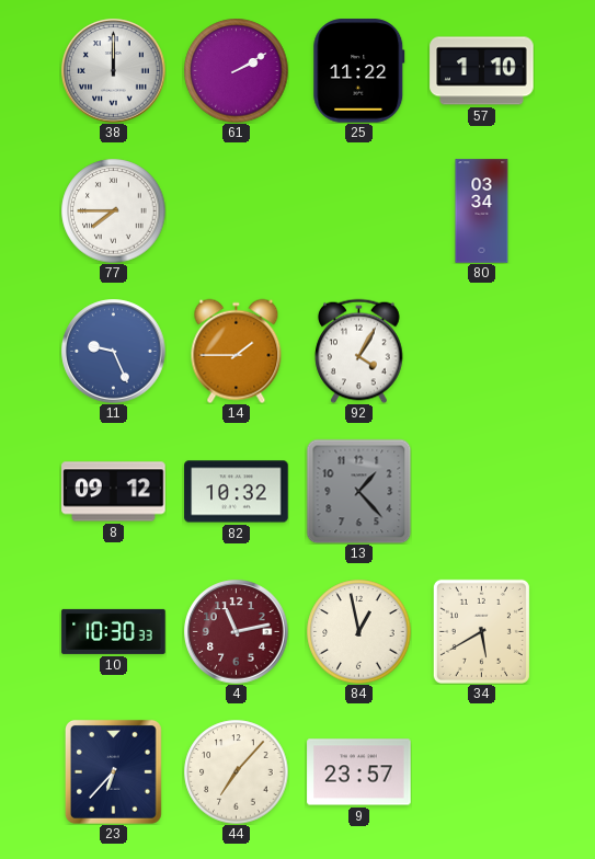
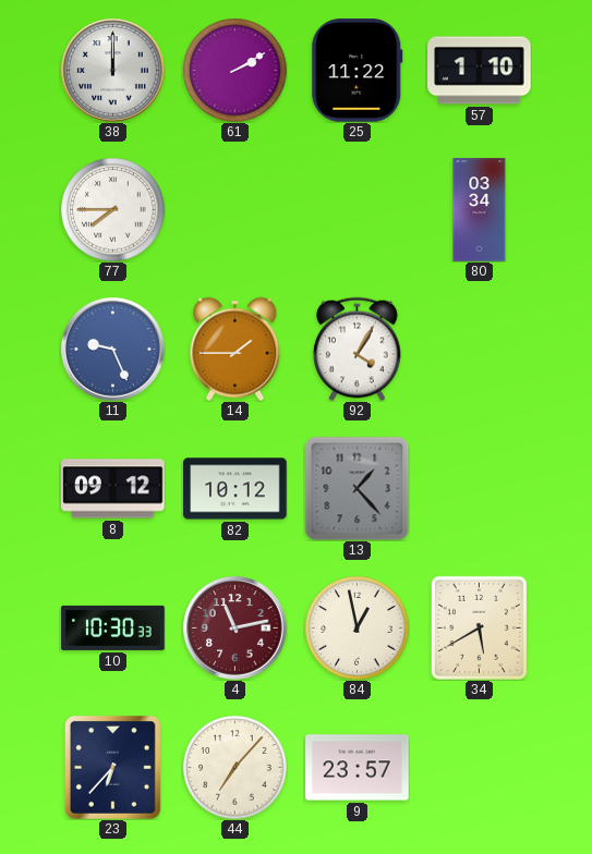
82: 10:32 -> 10:12
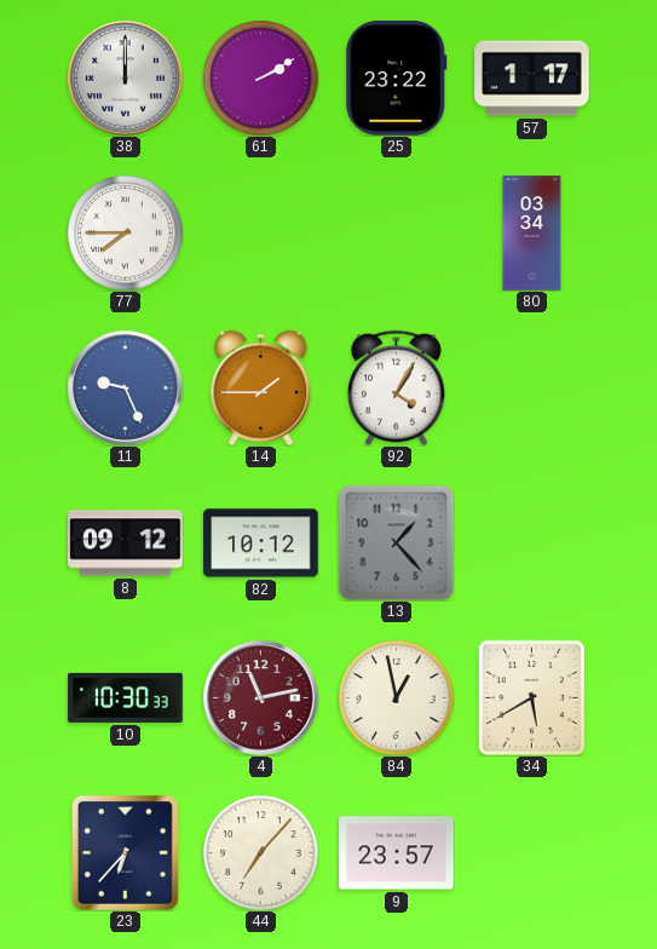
25: 11:22 -> 23:22
57: 1:10 -> 1:17
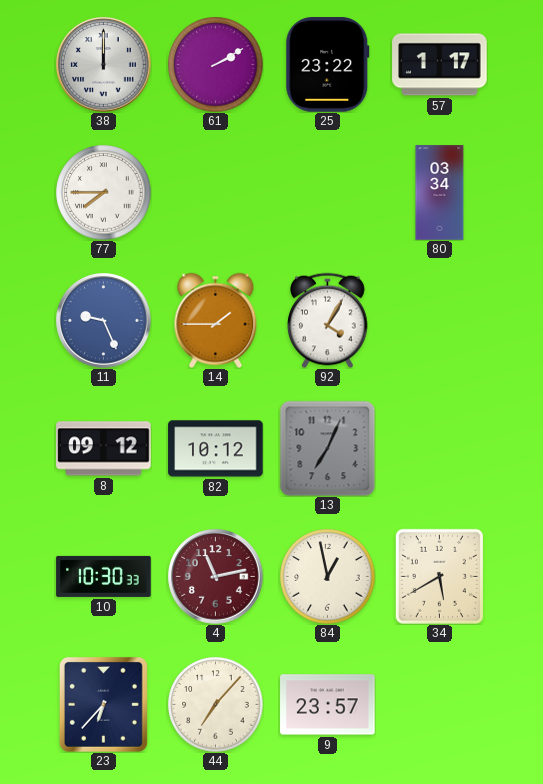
13: 1:23 -> 7:04
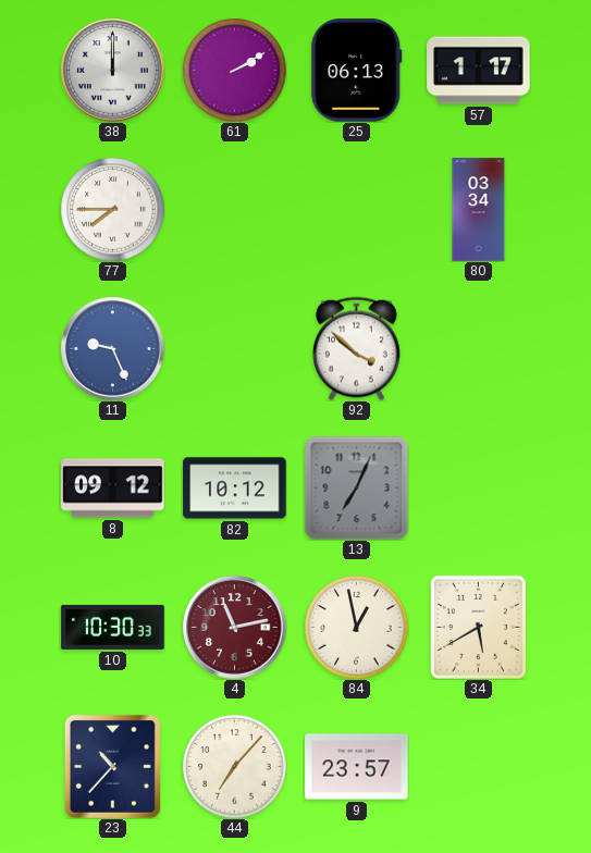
25: 23:22 -> 06:13
14: 1:45 -> none
92: 4:05 -> 3:52
23: 6:37 -> 10:37
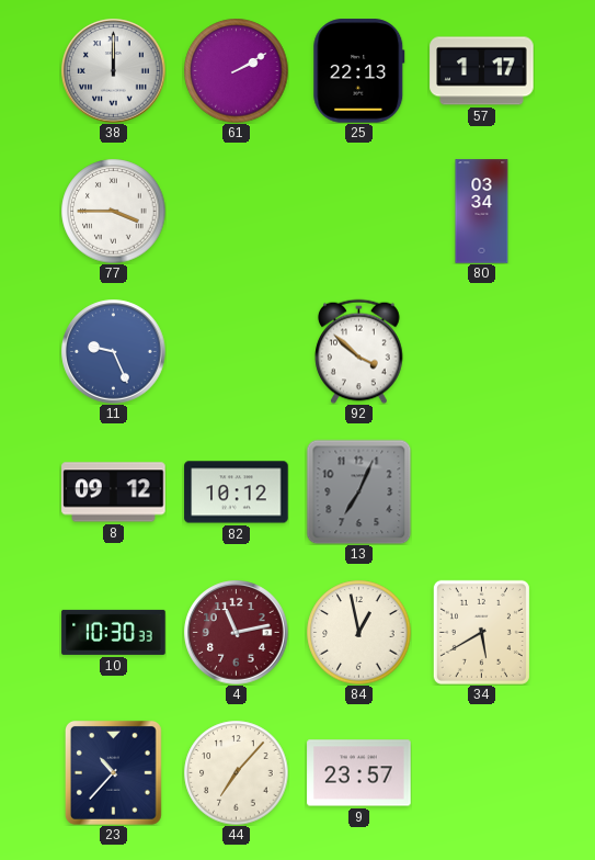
25: 06:13 -> 22:13
77: 7:45 -> 3:45
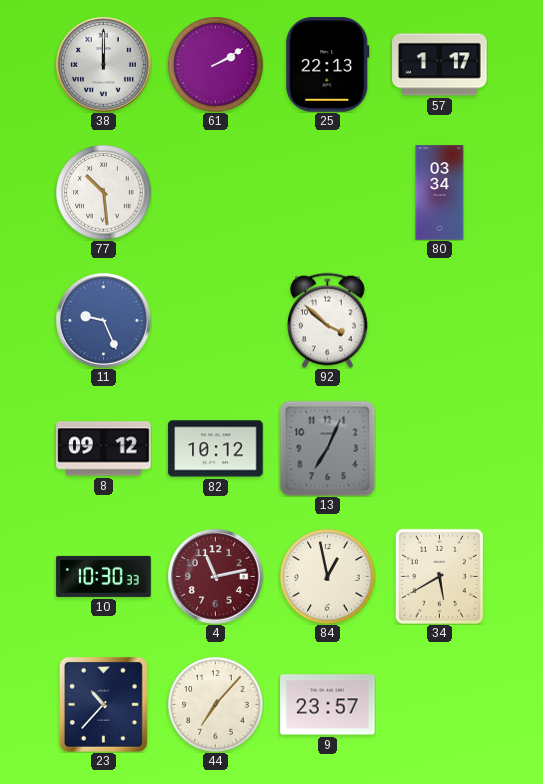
77: 3:45 -> 10:29
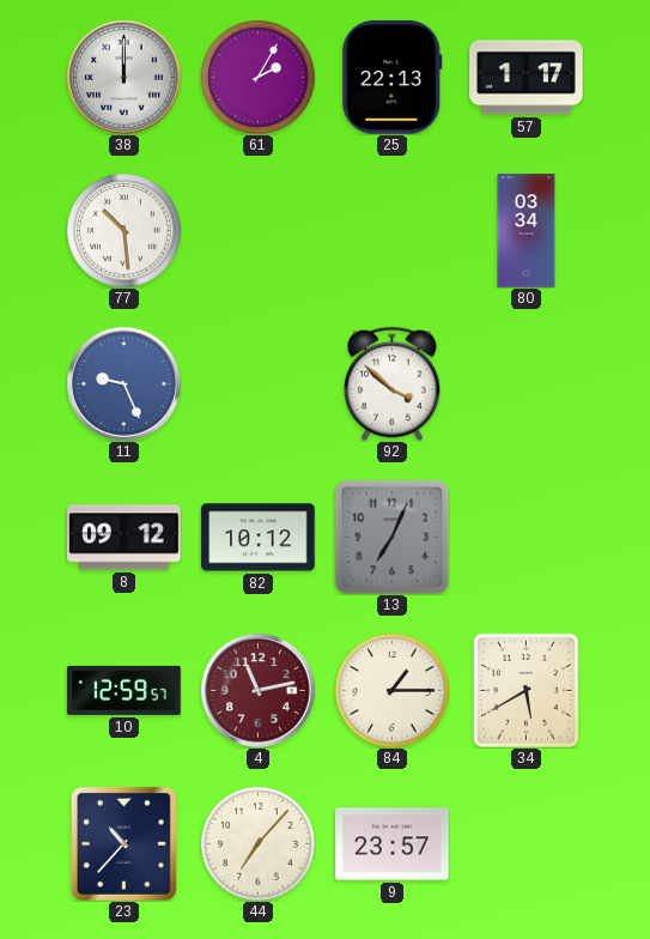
61: 2:10 -> 2:05
10: 10:30 -> 12:59
84: 12:58 -> 1:15
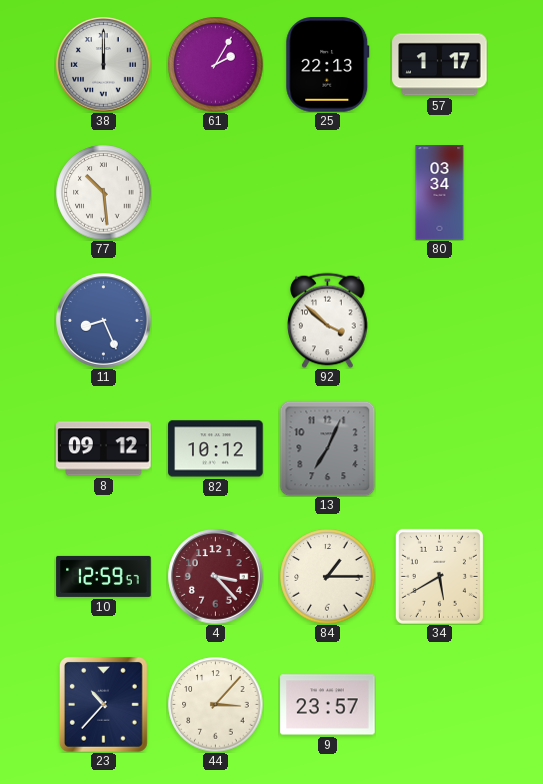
11: 9:26 -> 8:26
4: 11:13 -> 3:23
44: 7:07 -> 3:07
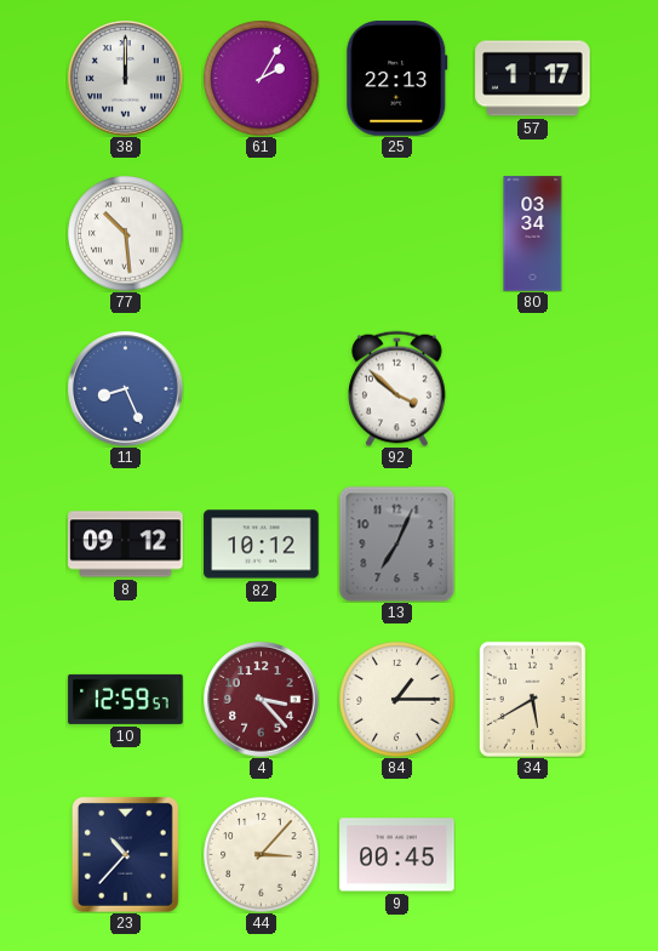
9: 23:57 -> 00:45
